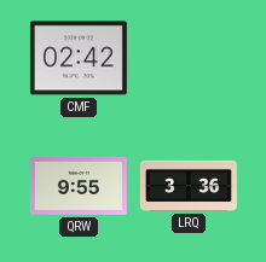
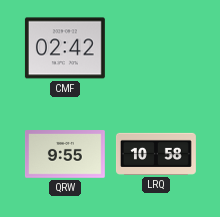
LRQ: 3:36 -> 10:58
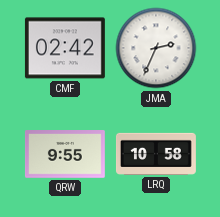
JMA: none -> 2:34
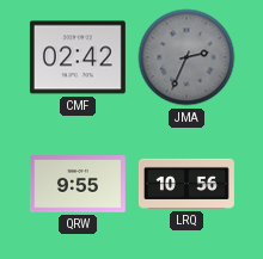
JMA dial: white -> grey
LRQ: 10:58 -> 10:56
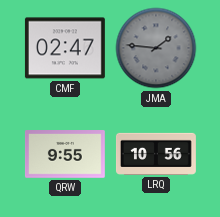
CMF: 02:42 -> 02:47
JMA: 2:34 -> 1:46
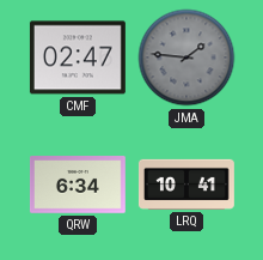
QRW: 9:55 -> 6:34
LRQ: 10:56 -> 10:41
